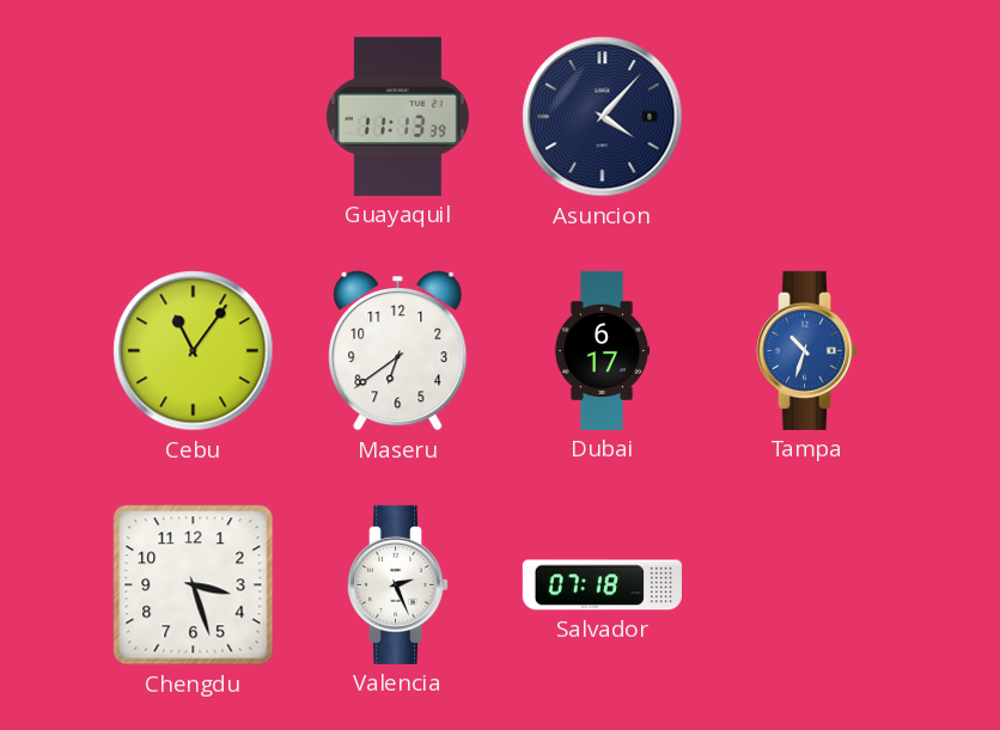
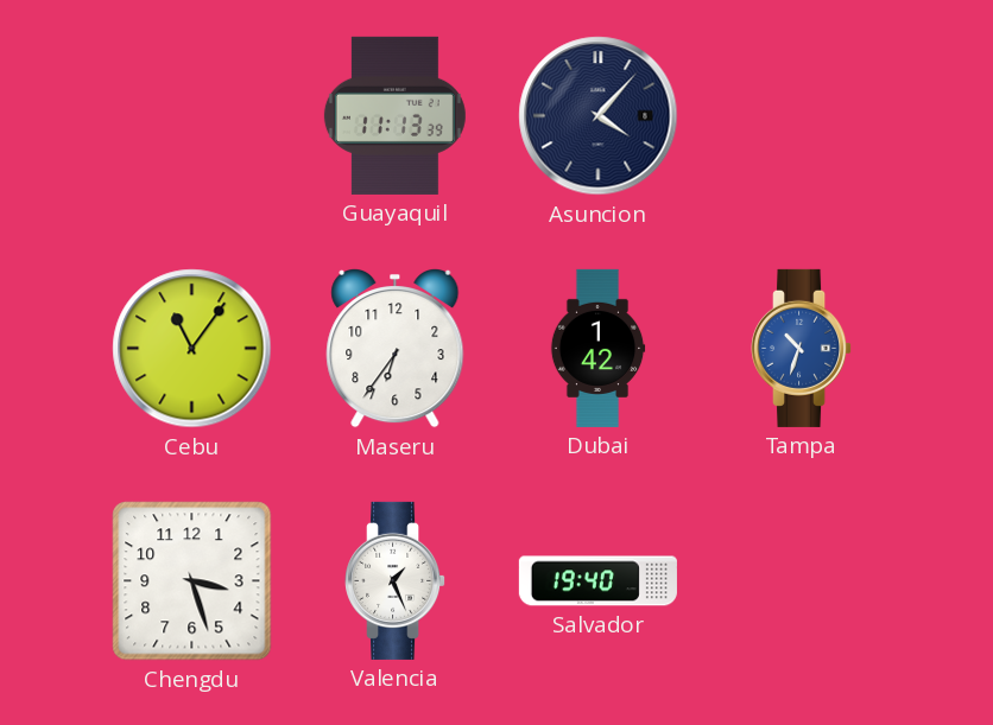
Maseru: 6:39 -> 6:36
Dubai: 6:17 -> 1:42
Valencia: 2:26 -> 1:26
Salvador: 07:18 -> 19:40
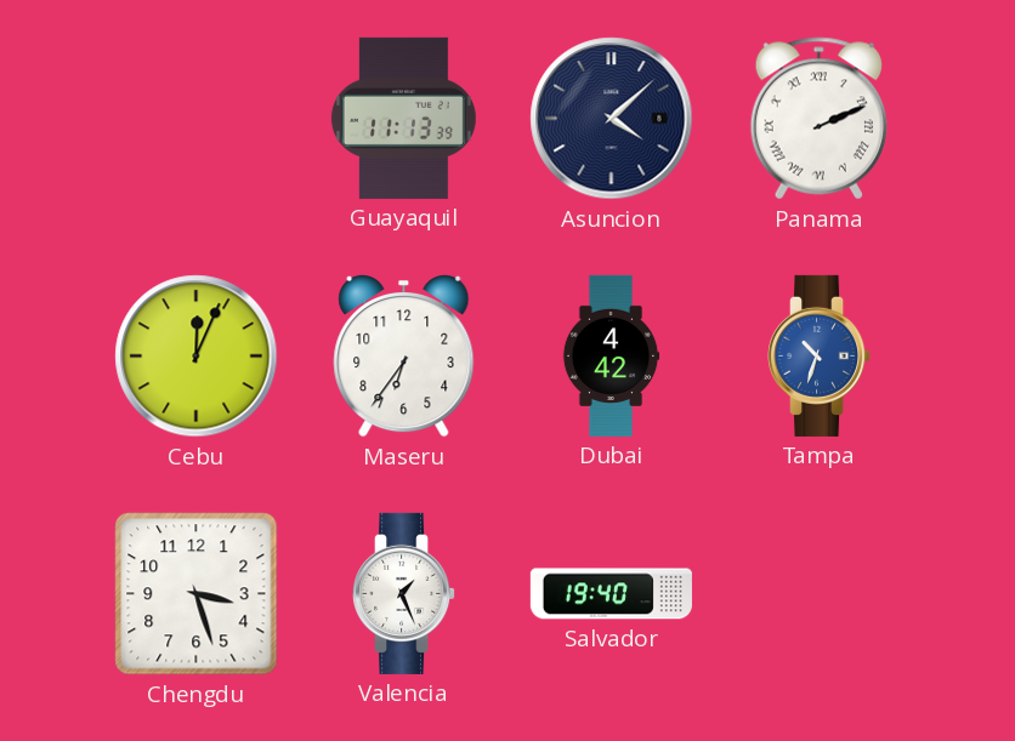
Asuncion: 4:07 -> 4:08
Panama: none -> 2:11
Cebu: 11:06 -> 12:04
Dubai: 1:42 -> 4:42
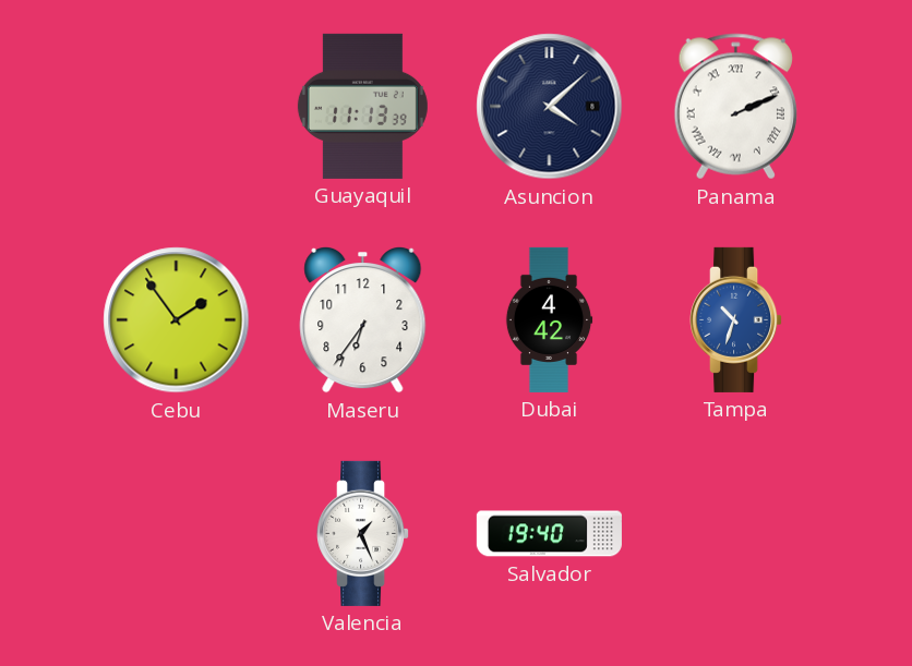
Cebu: 12:04 -> 1:54
Chengdu: 3:27 -> none
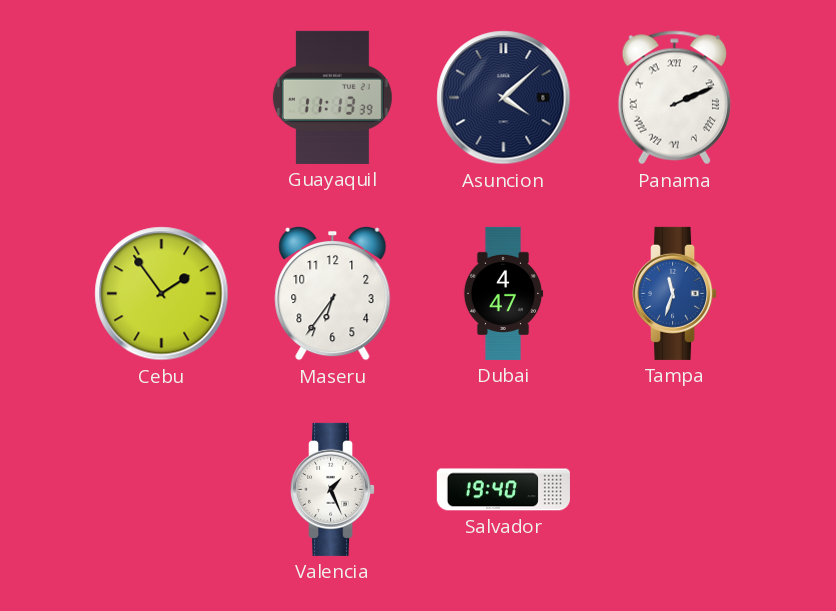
Dubai: 4:42 -> 4:47
Tampa: 10:33 -> 11:33
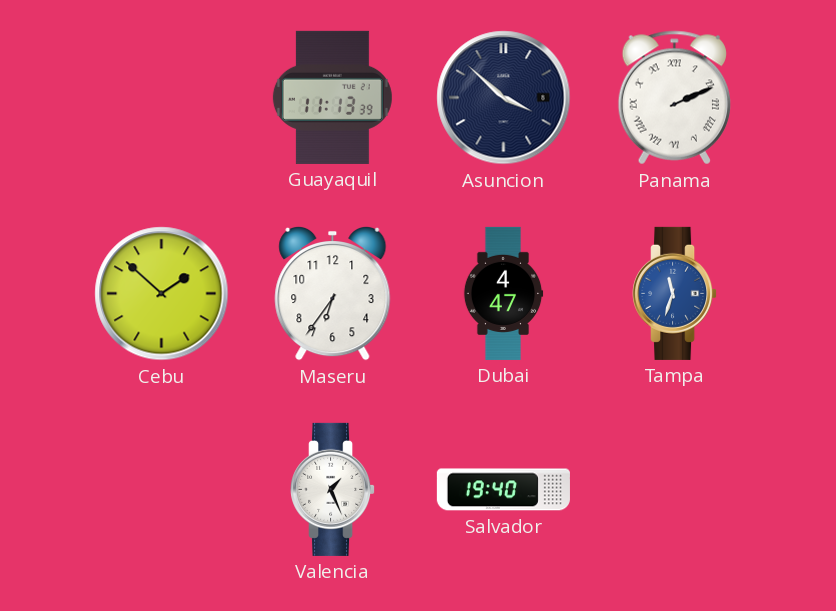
Asuncion: 4:08 -> 3:52
Cebu: 1:54 -> 1:52
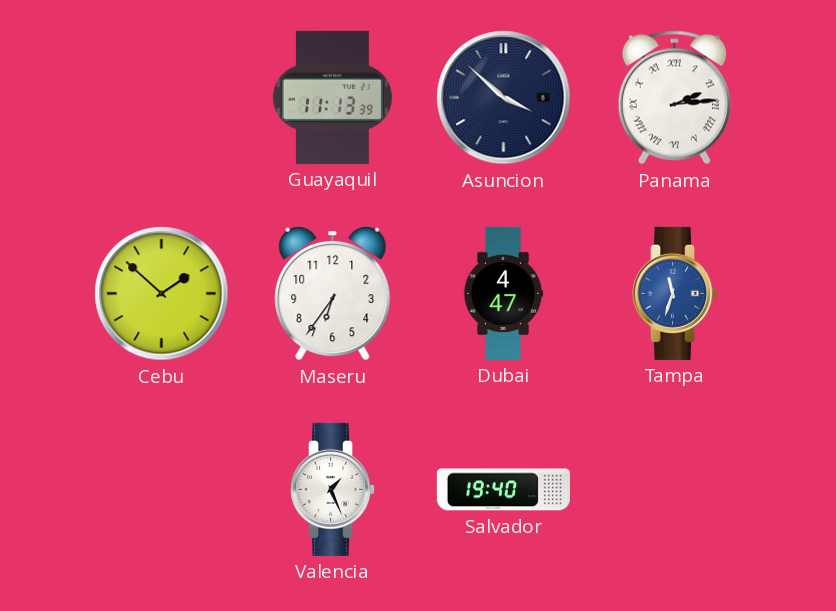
Panama: 2:11 -> 2:14
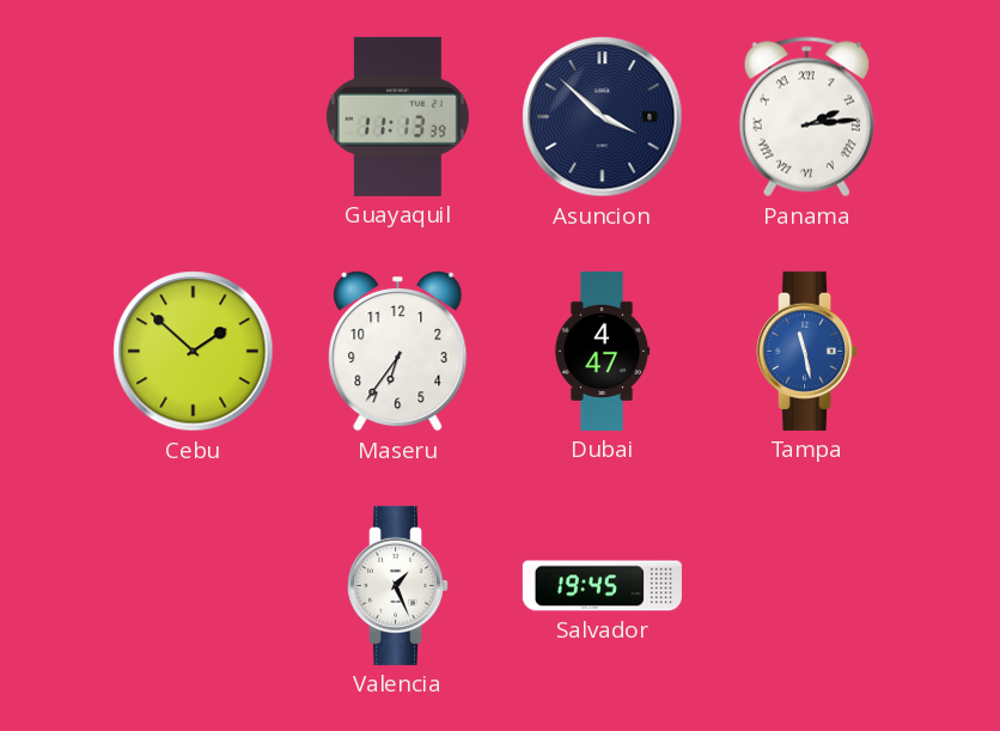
Tampa: 11:33 -> 11:28
Salvador: 19:40 -> 19:45
